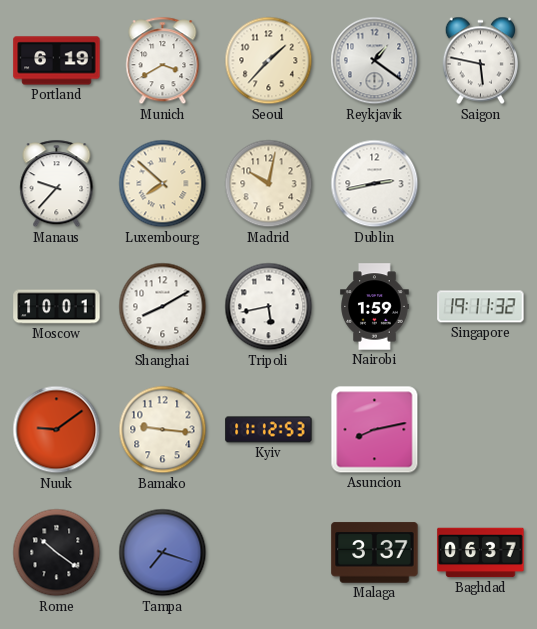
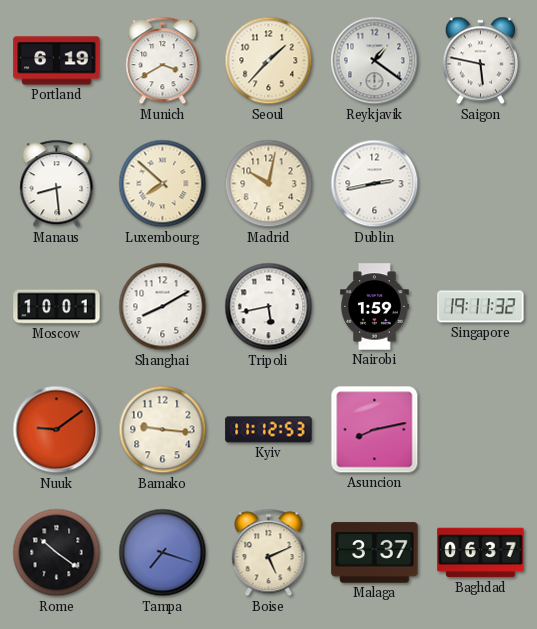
Manaus: 9:37 -> 8:29
Boise: none -> 5:11
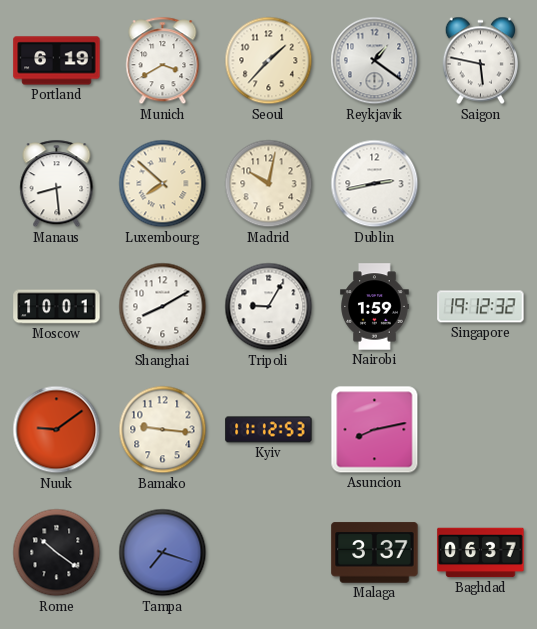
Tripoli: 5:43 -> 9:05
Singapore: 19:11 -> 19:12
Boise: 5:11 -> none
